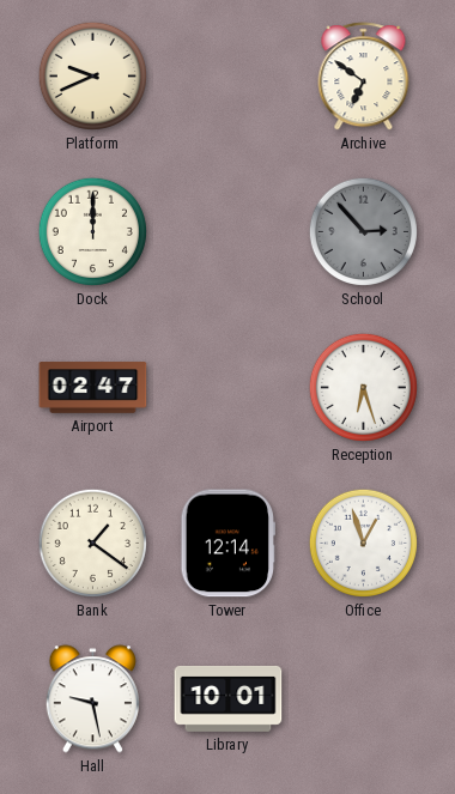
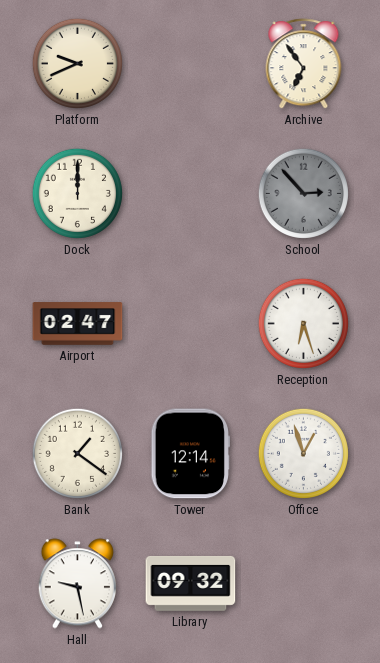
Archive: 6:51 -> 6:54
Library: 10:01 -> 09:32
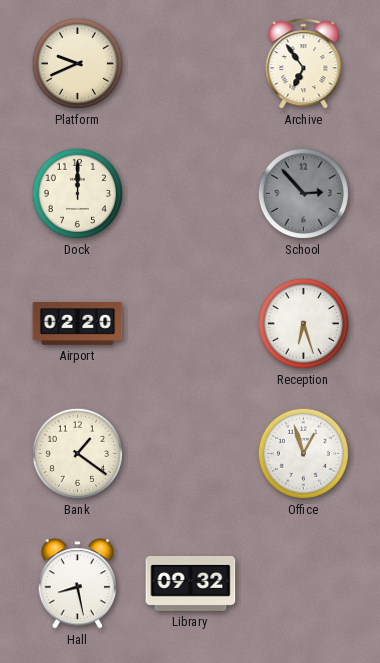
Airport: 02:47 -> 02:20
Tower: 12:14 -> none
Hall: 9:28 -> 8:28
